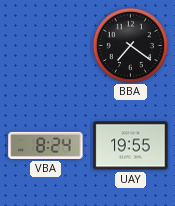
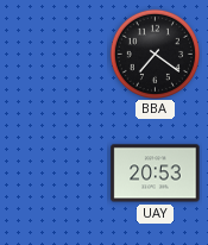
VBA: 8:24 -> none
UAY: 19:55 -> 20:53
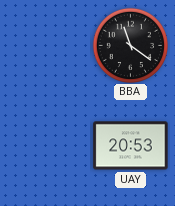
BBA: 7:21 -> 11:21
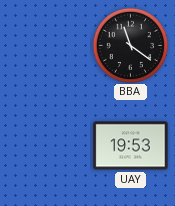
UAY: 20:53 -> 19:53
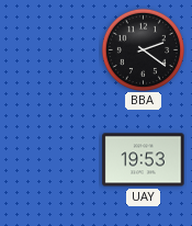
BBA: 11:21 -> 2:21
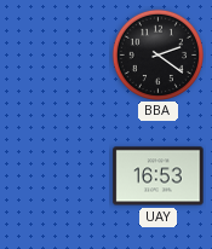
UAY: 19:53 -> 16:53
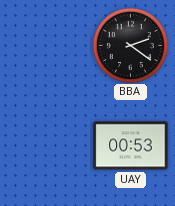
UAY: 16:53 -> 00:53
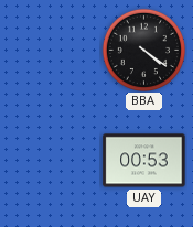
BBA: 2:21 -> 4:21
